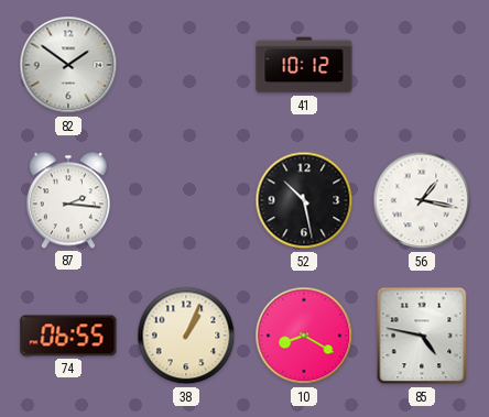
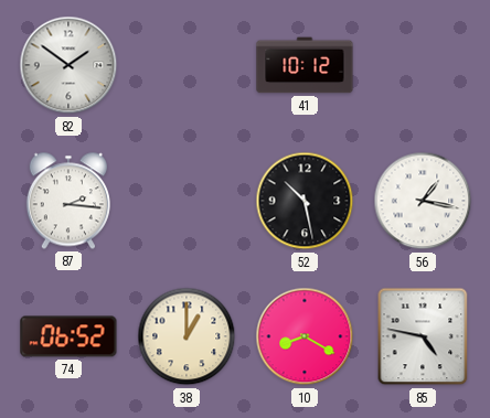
74: 06:55 -> 06:52
38: 1:04 -> 1:00
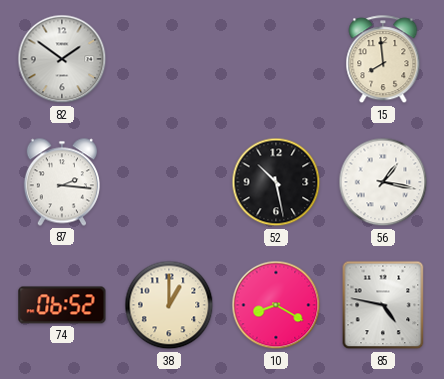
41: 10:12 -> none
15: none -> 7:59
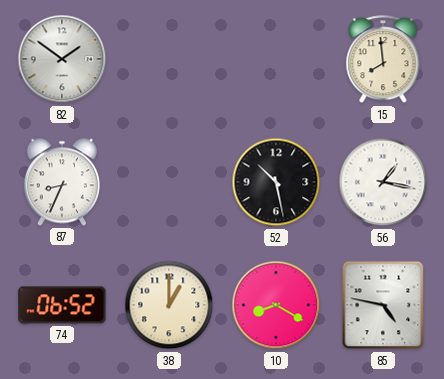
87: 2:16 -> 8:34
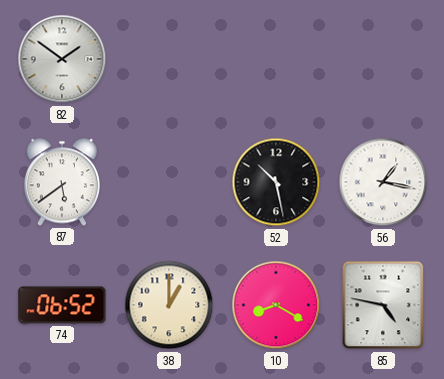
15: 7:59 -> none
87: 8:34 -> 5:39
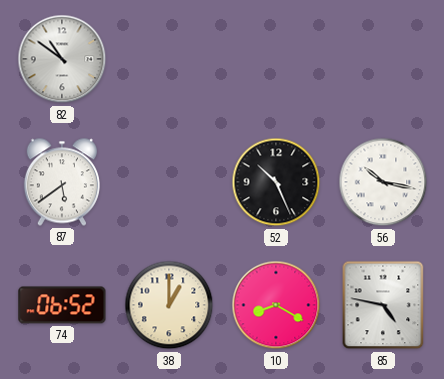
82: 1:51 -> 10:51
52: 10:28 -> 10:26
56: 1:17 -> 10:17
